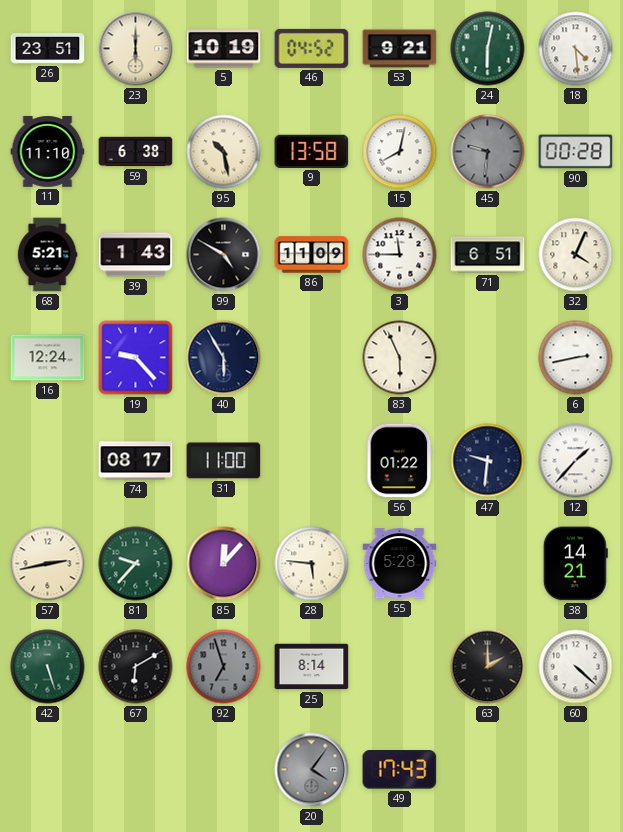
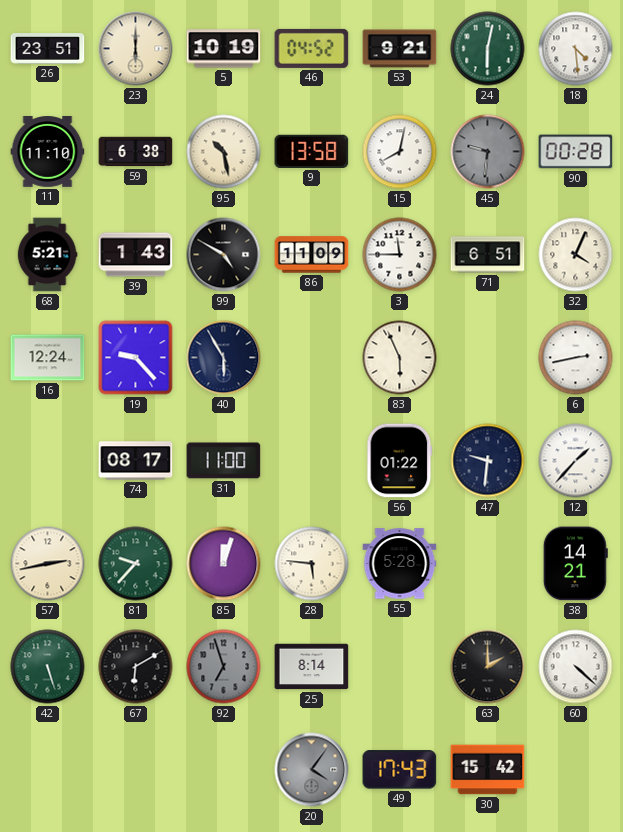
85: 12:07 -> 12:03
30: none -> 15:42
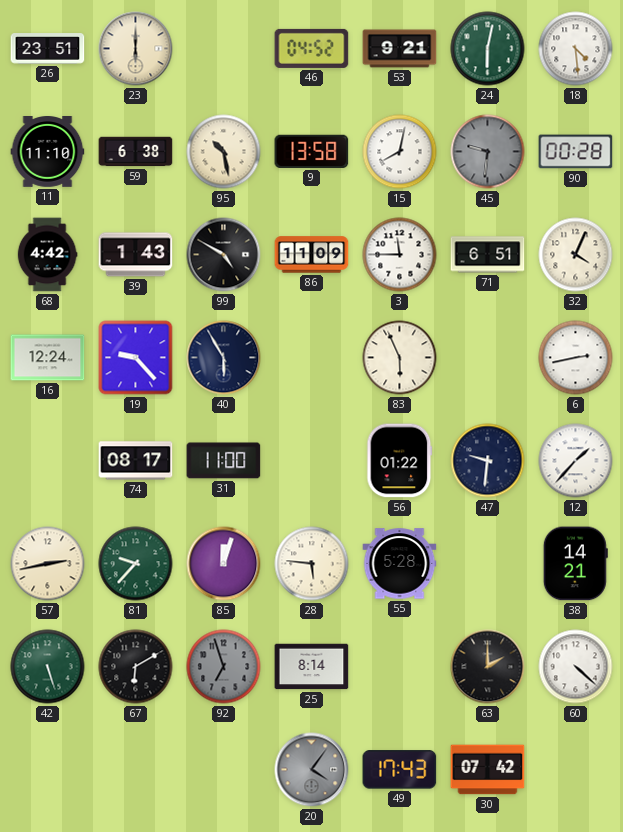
5: 10:19 -> none
68: 5:21 -> 4:42
30: 15:42 -> 07:42
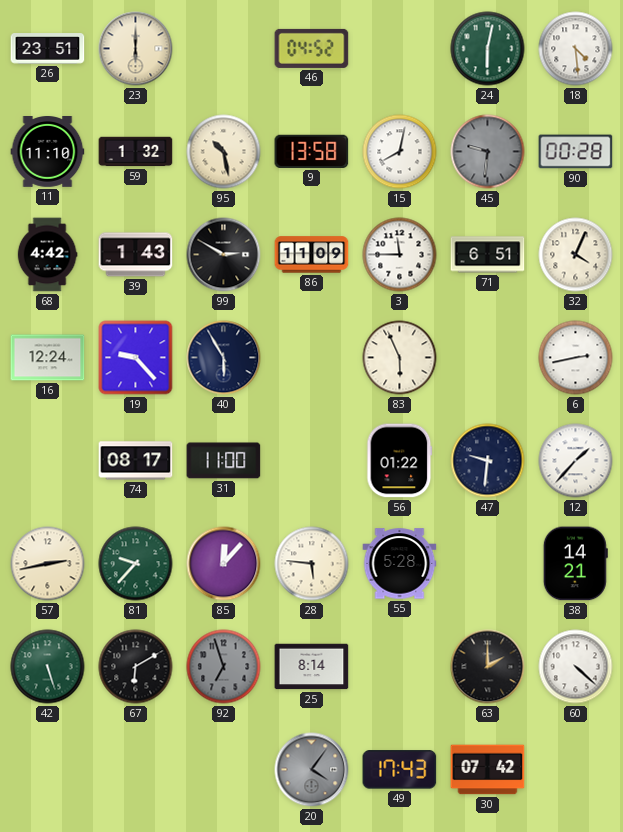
53: 9:21 -> none
59: 6:38 -> 1:32
99: 4:50 -> 2:50
85: 12:03 -> 12:07
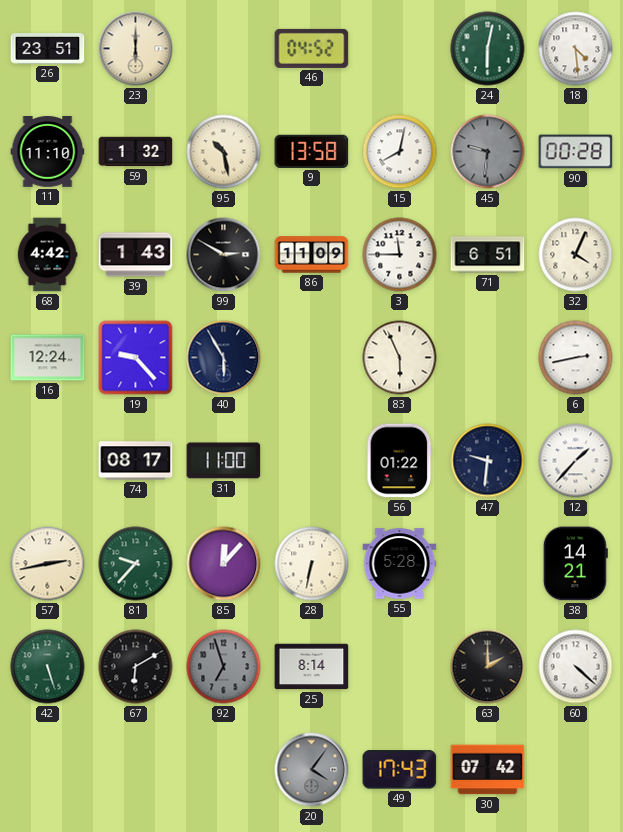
28: 5:46 -> 6:32
